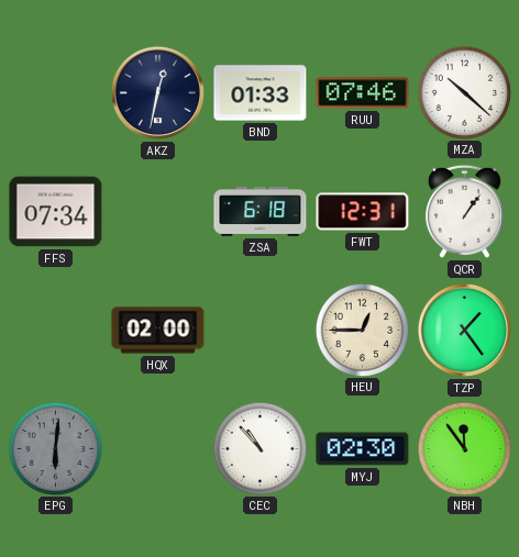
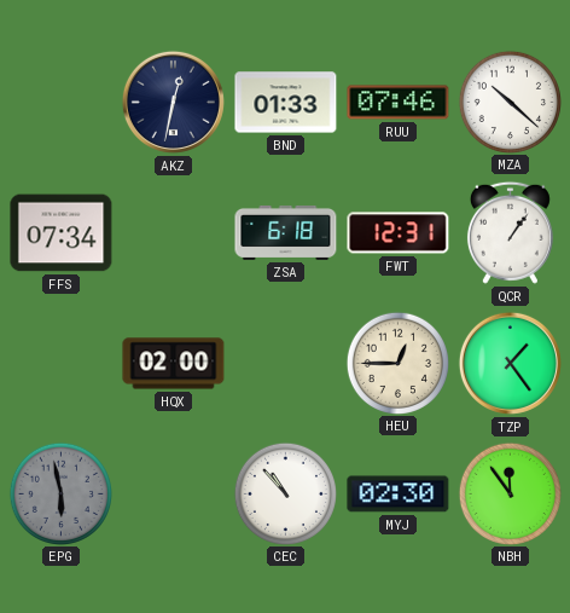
EPG: 6:01 -> 5:58
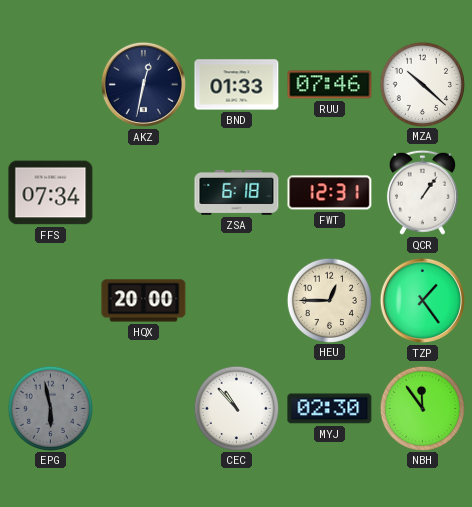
HQX: 02:00 -> 20:00
